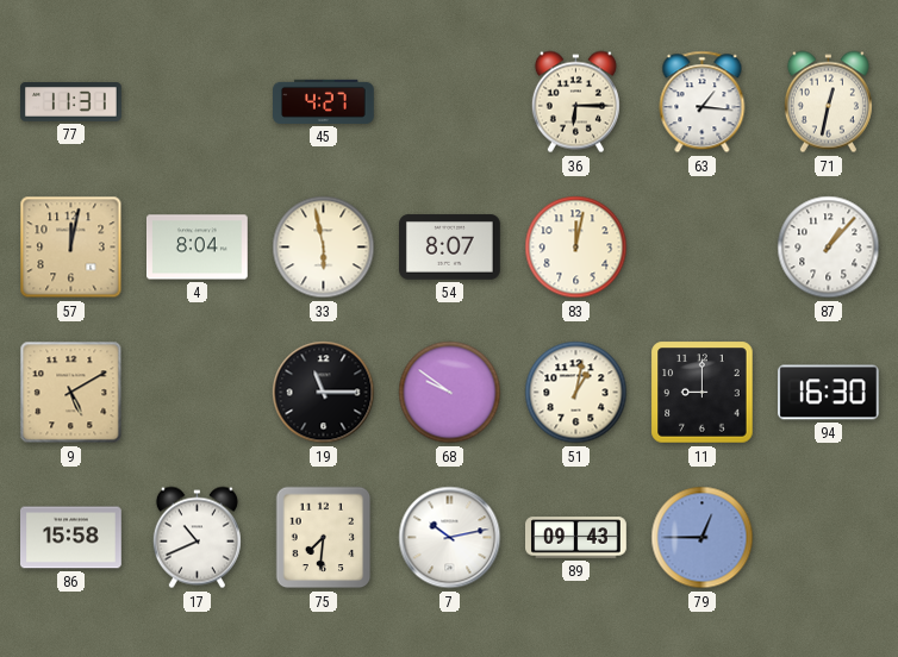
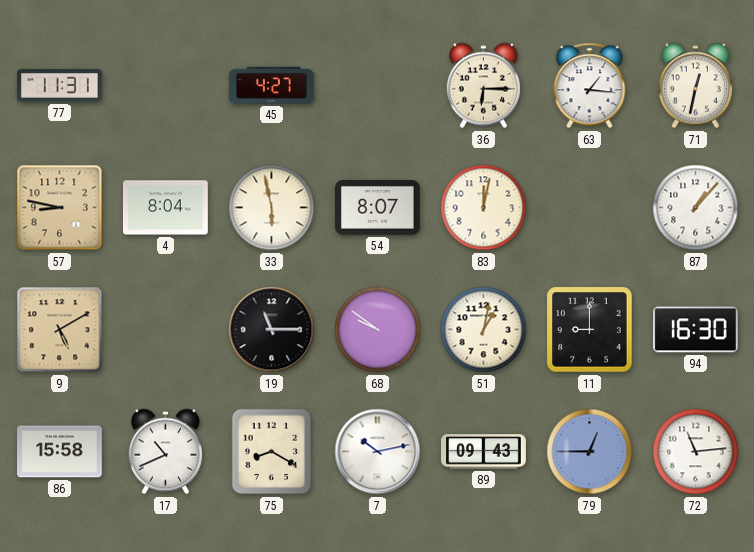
57: 12:02 -> 8:47
75: 7:31 -> 8:20
72: none -> 11:14
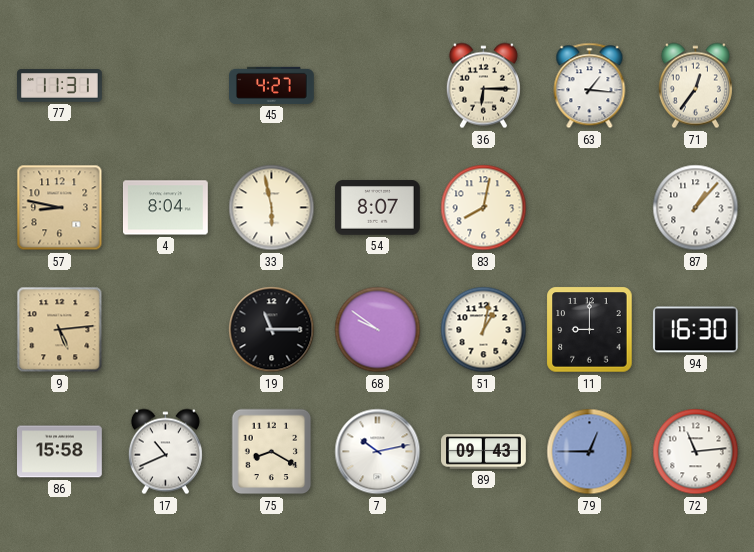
71: 12:32 -> 12:36
83: 12:02 -> 8:02
9: 5:10 -> 5:14
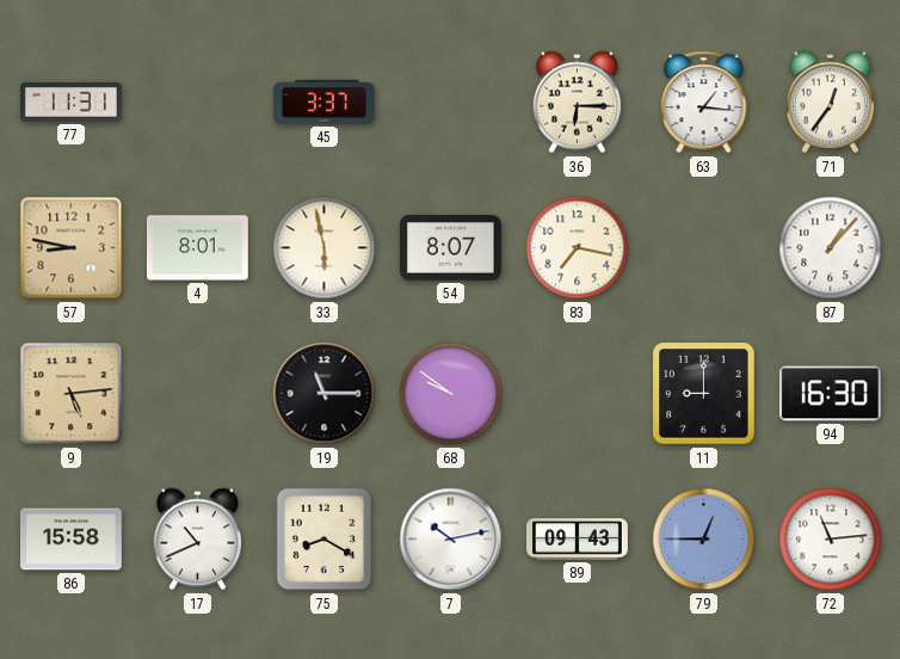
45: 4:27 -> 3:37
4: 8:04 -> 8:01
83: 8:02 -> 7:17
51: 1:02 -> none
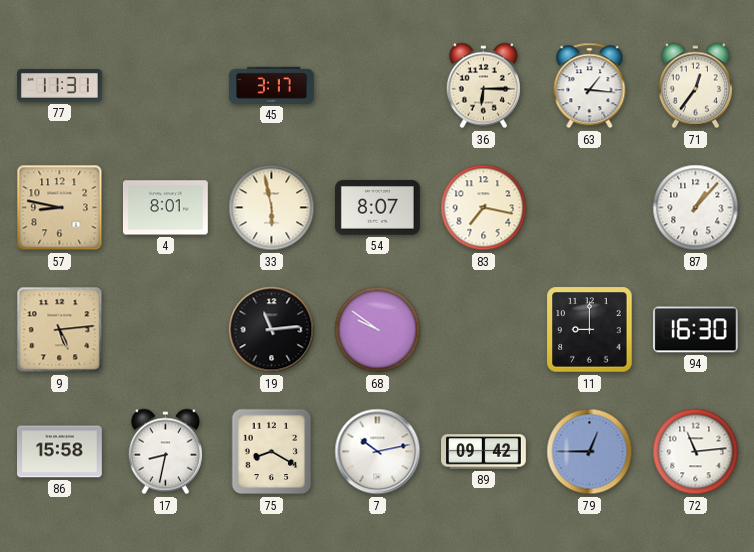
45: 3:37 -> 3:17
19: 11:15 -> 11:14
17: 10:41 -> 8:32
89: 09:43 -> 09:42
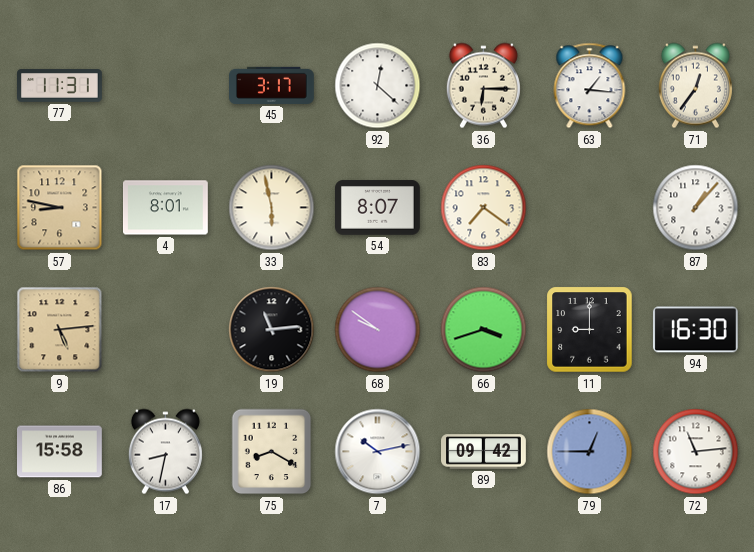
92: none -> 12:22
83: 7:17 -> 7:21
66: none -> 3:42
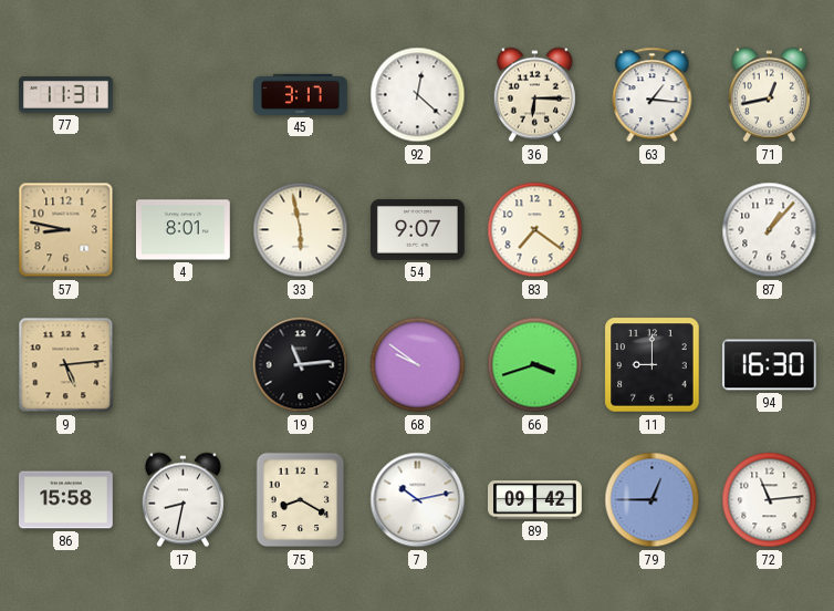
71: 12:36 -> 12:43
54: 8:07 -> 9:07
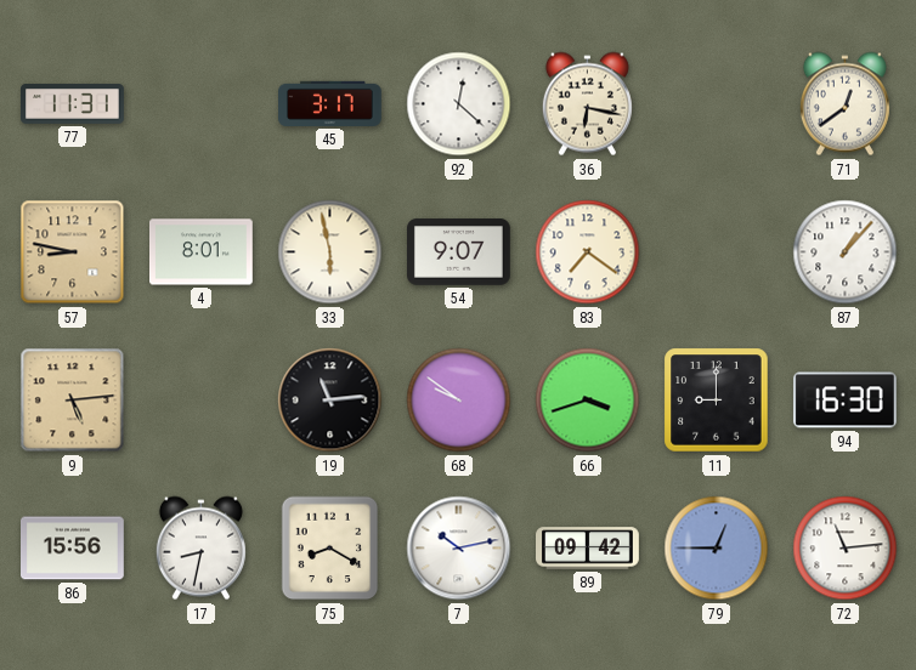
36: 6:15 -> 6:17
63: 1:16 -> none
71: 12:43 -> 12:39
86: 15:58 -> 15:56
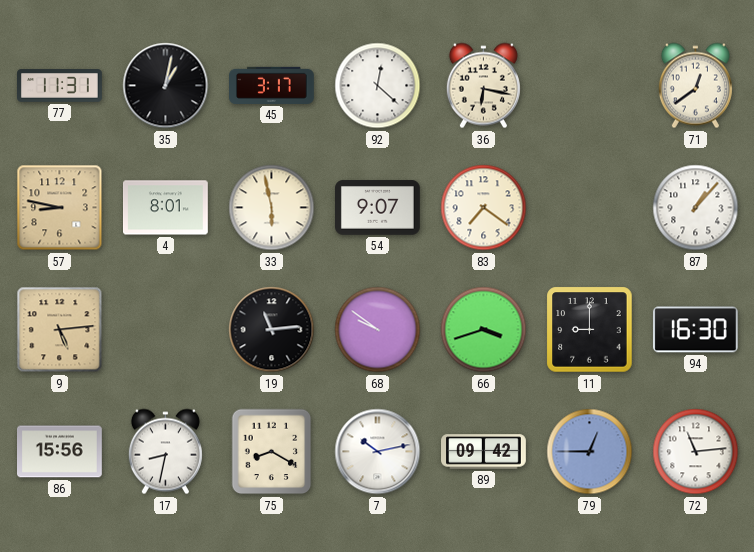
35: none -> 1:02
